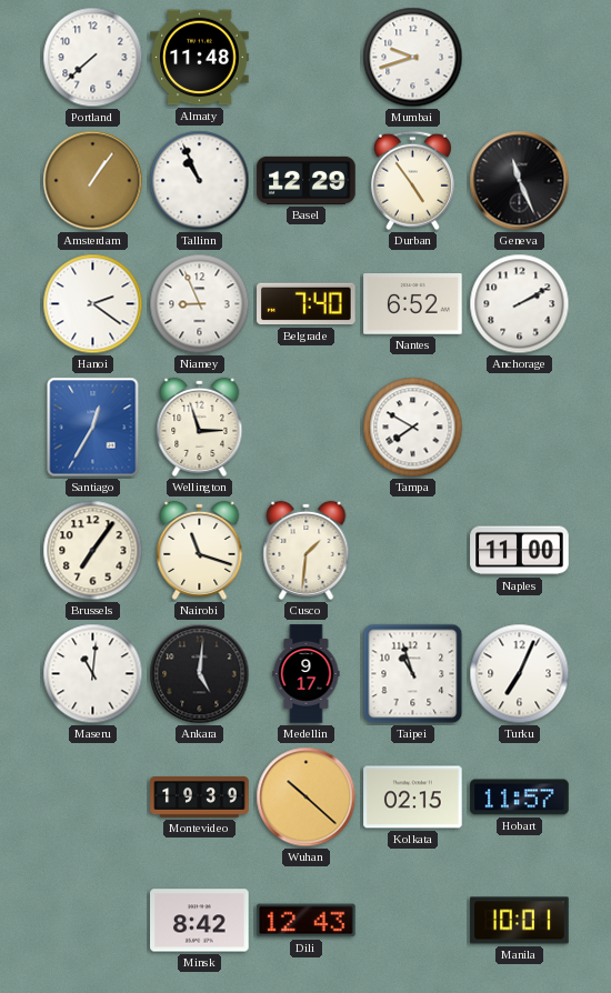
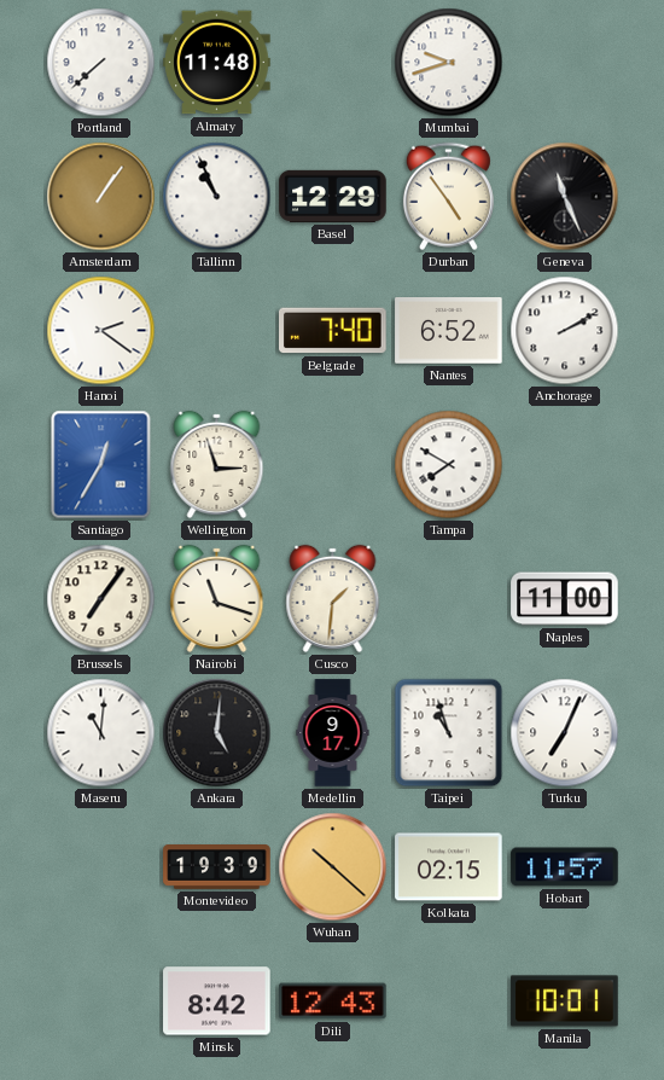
Niamey: 8:56 -> none
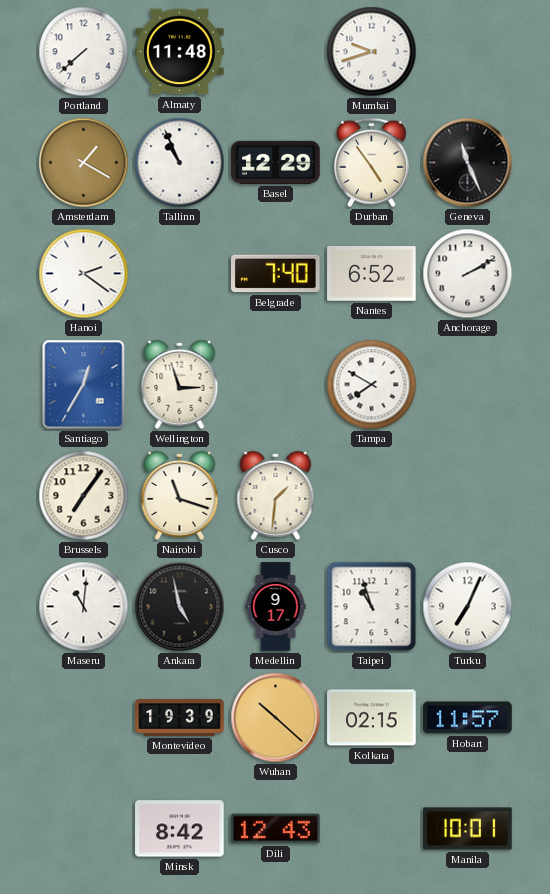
Amsterdam: 1:06 -> 1:20
Naples: 11:00 -> none
Ankara: 5:01 -> 4:58
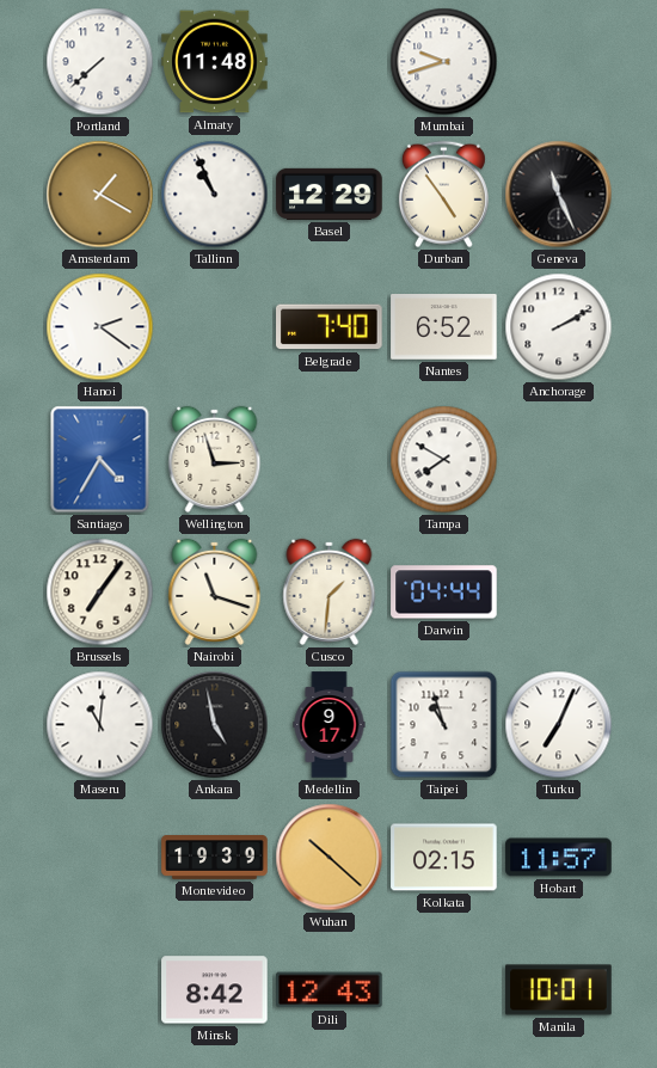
Santiago: 12:35 -> 4:35
Darwin: none -> 04:44
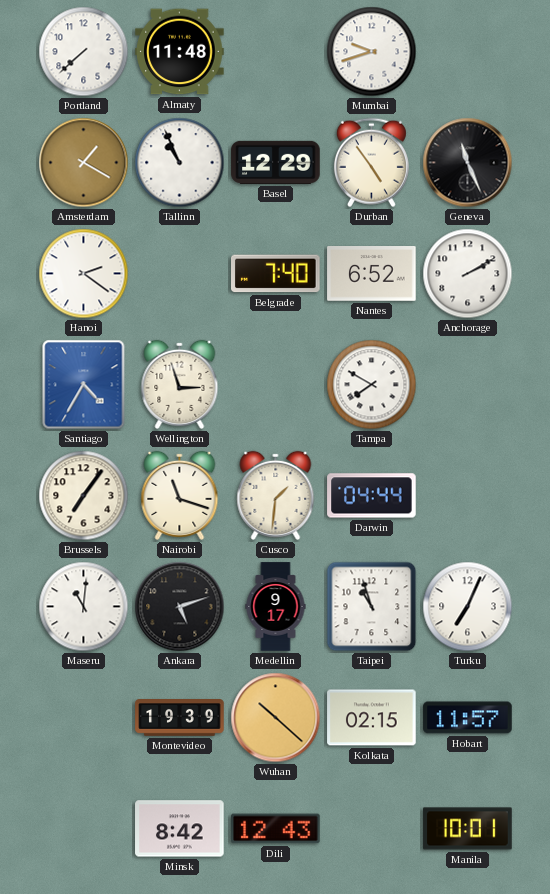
Ankara: 4:58 -> 5:12
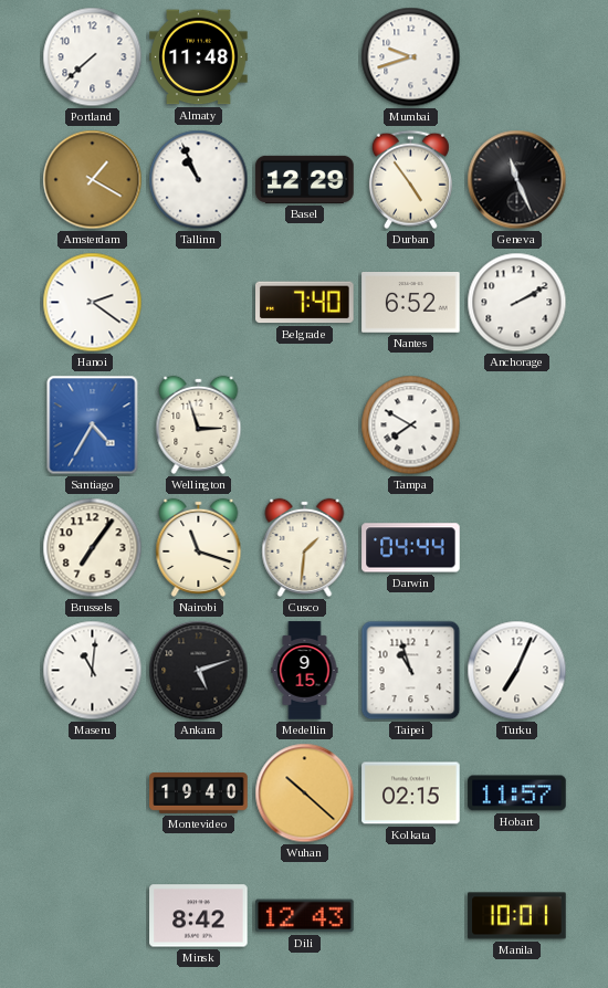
Medellin: 9:17 -> 9:15
Montevideo: 19:39 -> 19:40
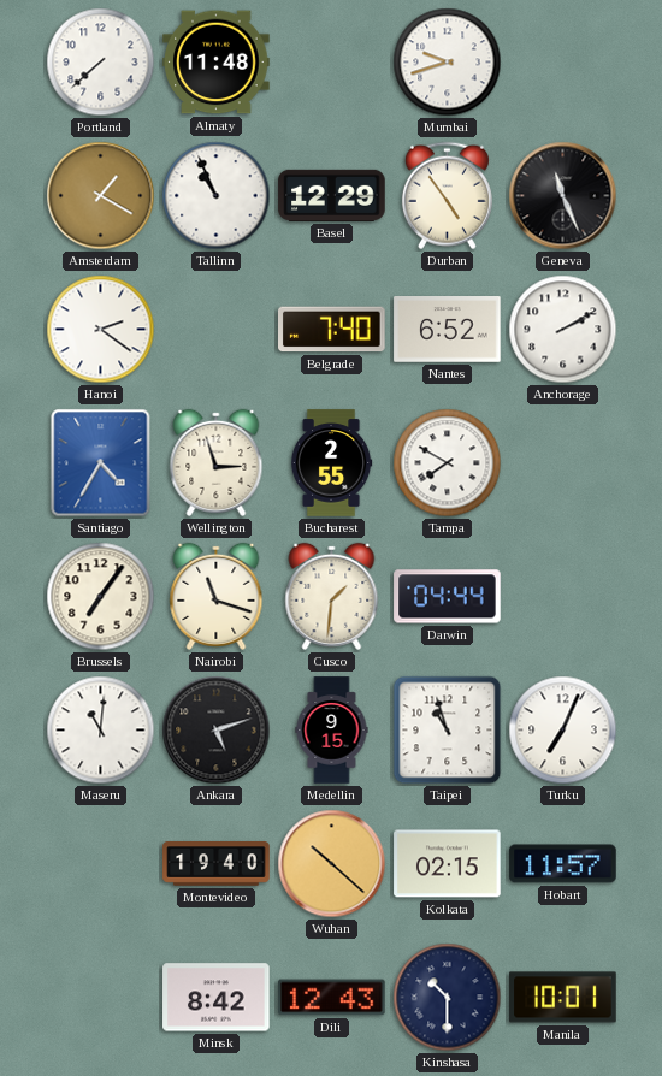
Bucharest: none -> 2:55
Kinshasa: none -> 10:30
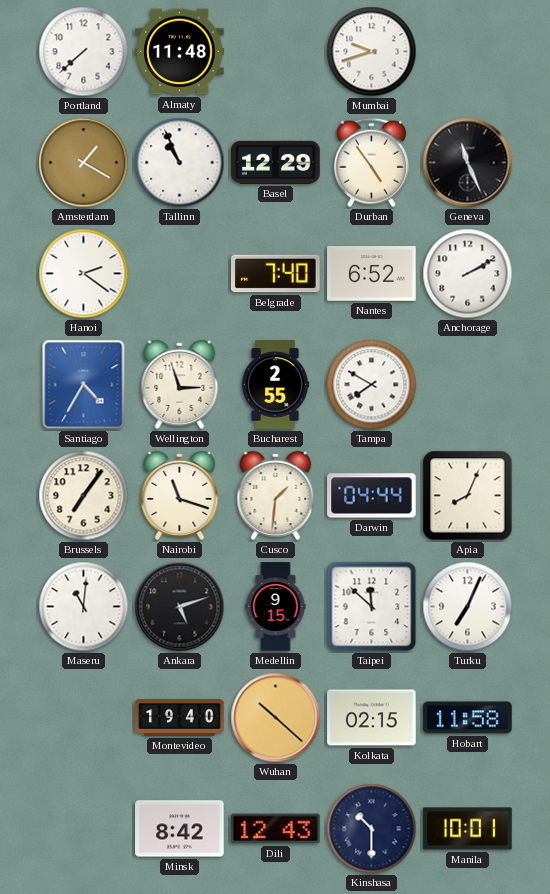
Apia: none -> 8:04
Taipei: 10:57 -> 11:52
Hobart: 11:57 -> 11:58
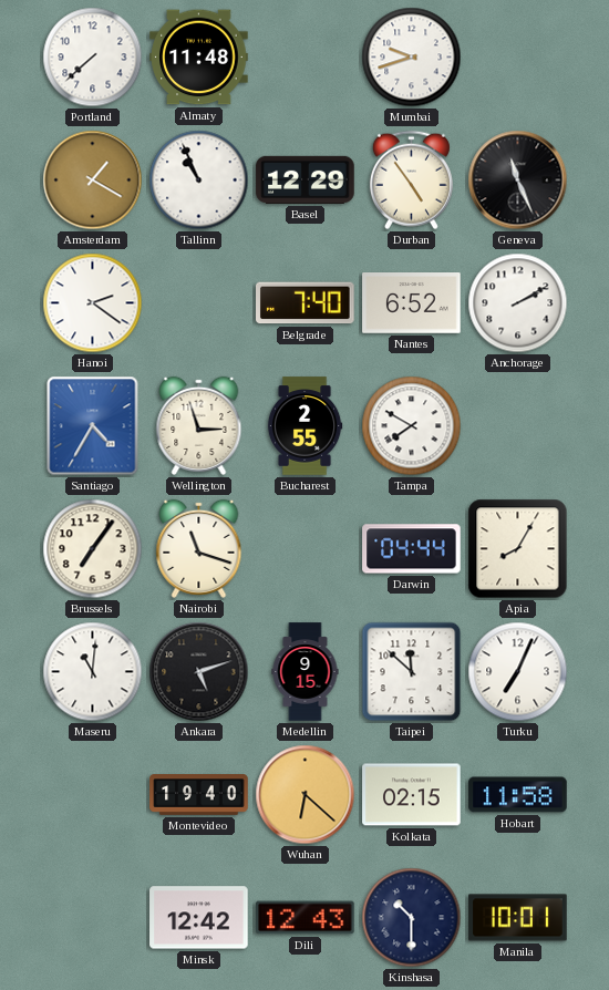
Cusco: 1:31 -> none
Apia: 8:04 -> 8:05
Wuhan: 10:22 -> 6:22
Minsk: 8:42 -> 12:42
